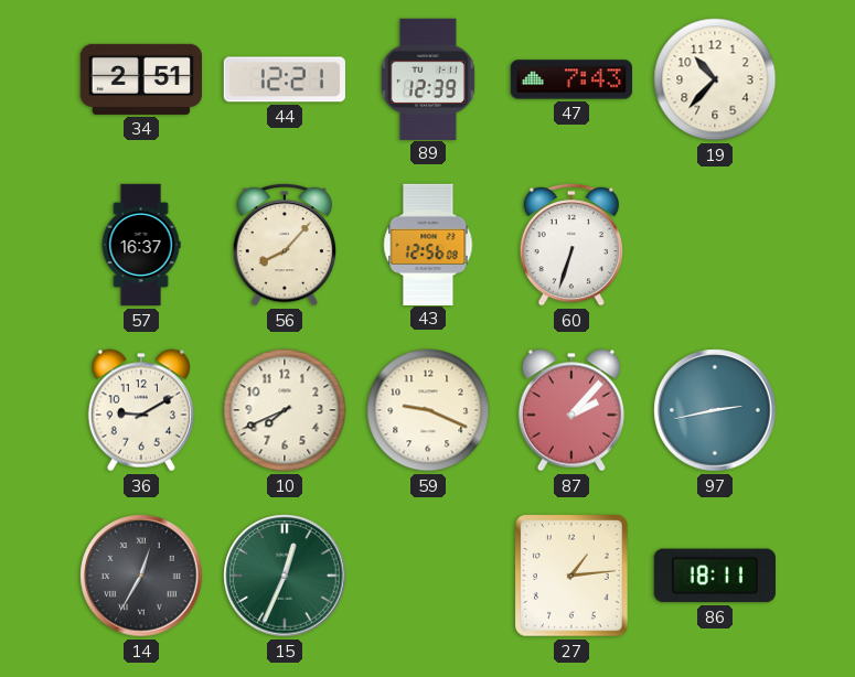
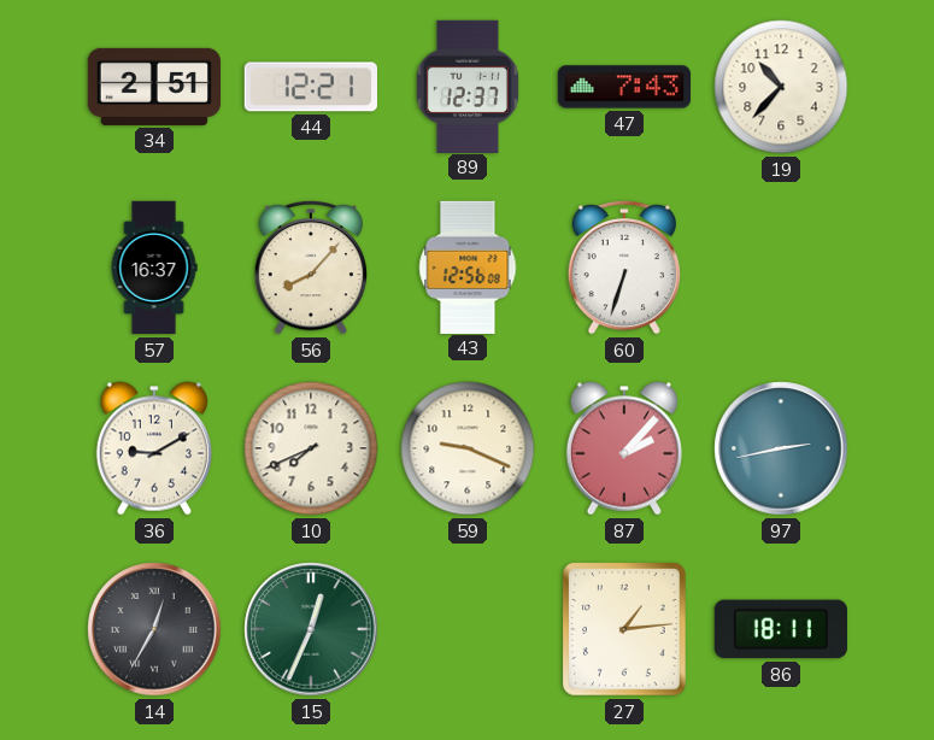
89: 12:39 -> 12:37
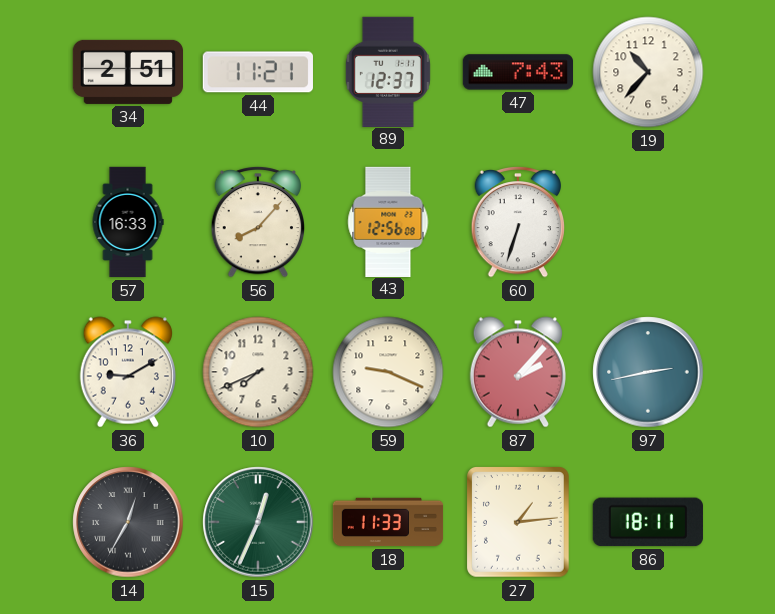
44: 12:21 -> 11:21
57: 16:37 -> 16:33
18: none -> 11:33
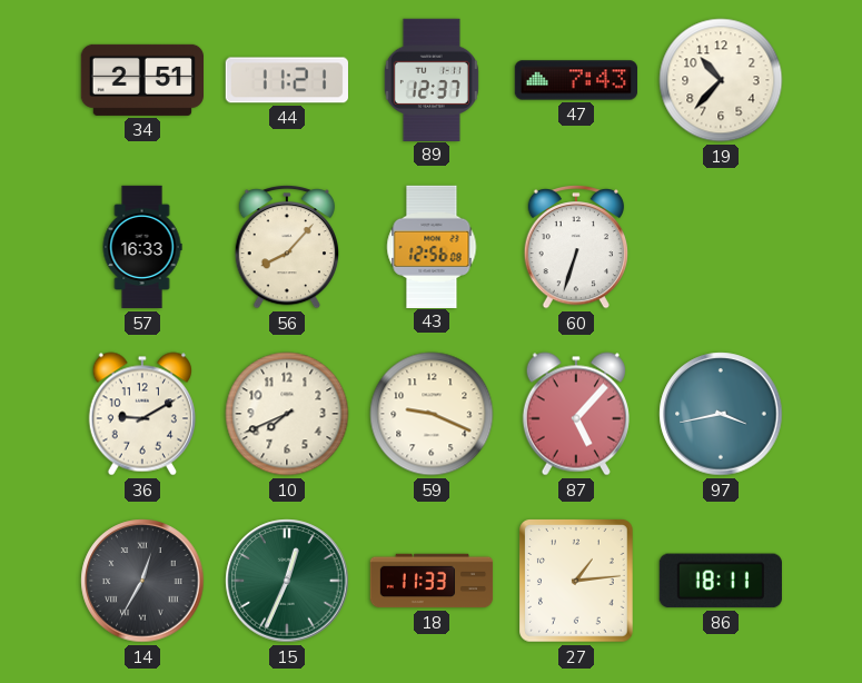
87: 2:07 -> 5:07
97: 2:43 -> 3:43
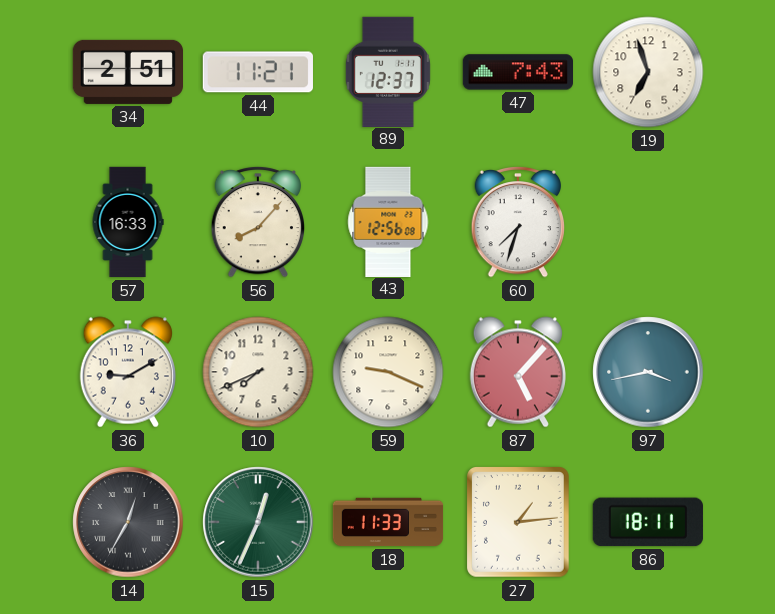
19: 10:37 -> 6:57
60: 6:33 -> 7:33
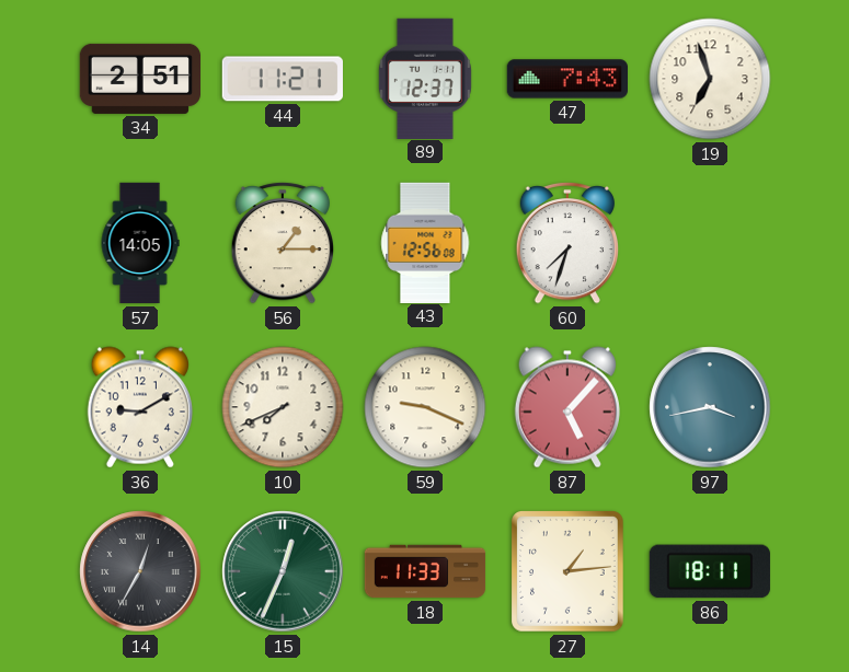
57: 16:33 -> 14:05
56: 8:07 -> 1:15
